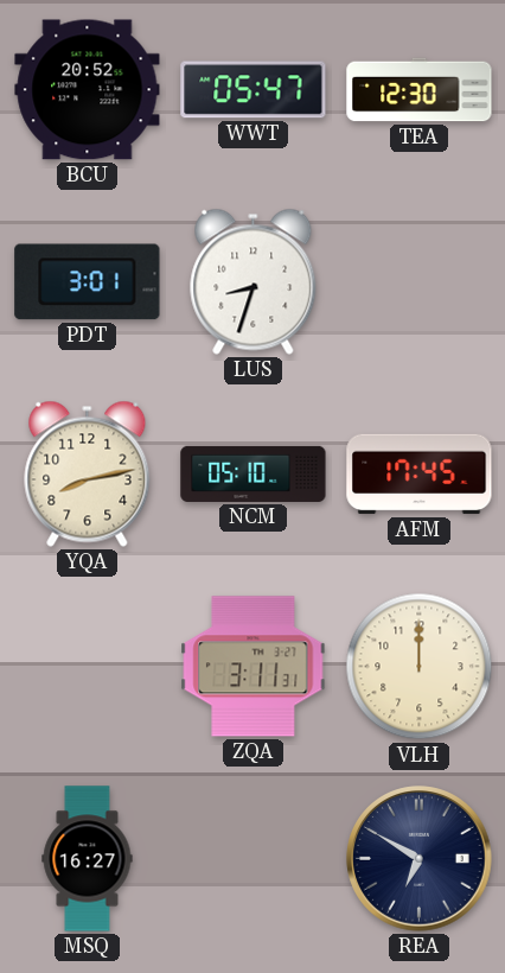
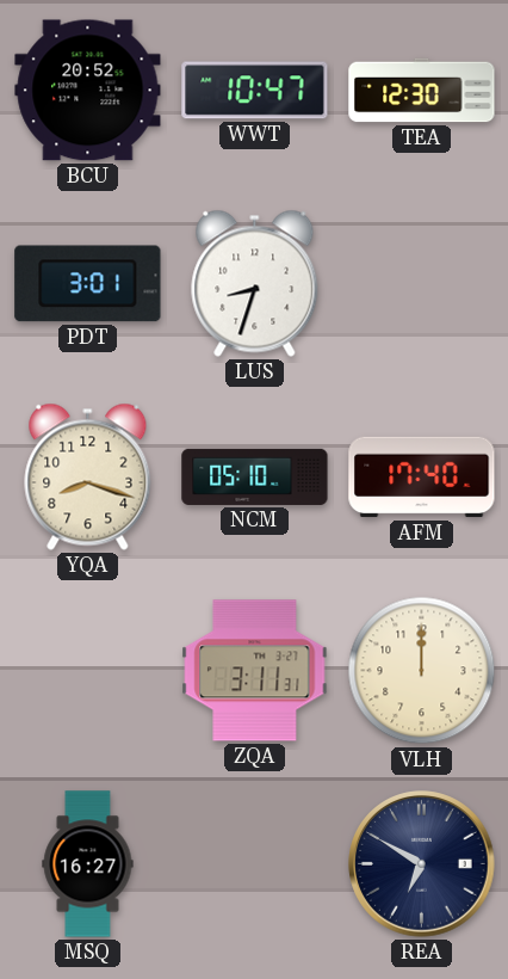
WWT: 05:47 -> 10:47
YQA: 8:13 -> 8:18
AFM: 17:45 -> 17:40
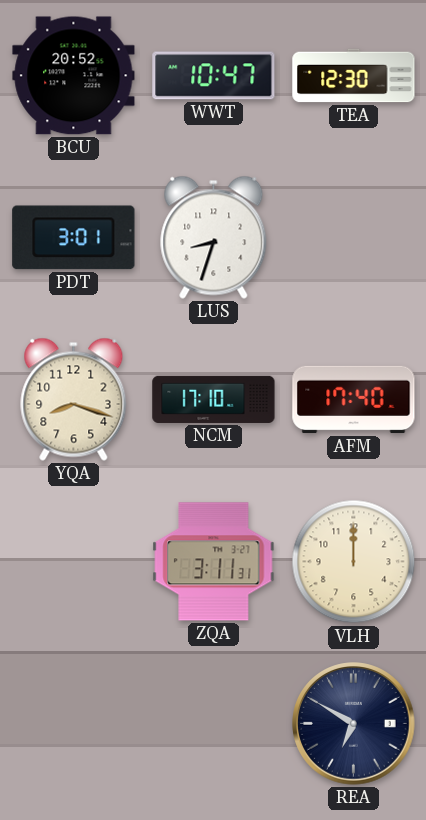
NCM: 05:10 -> 17:10
MSQ: 16:27 -> none
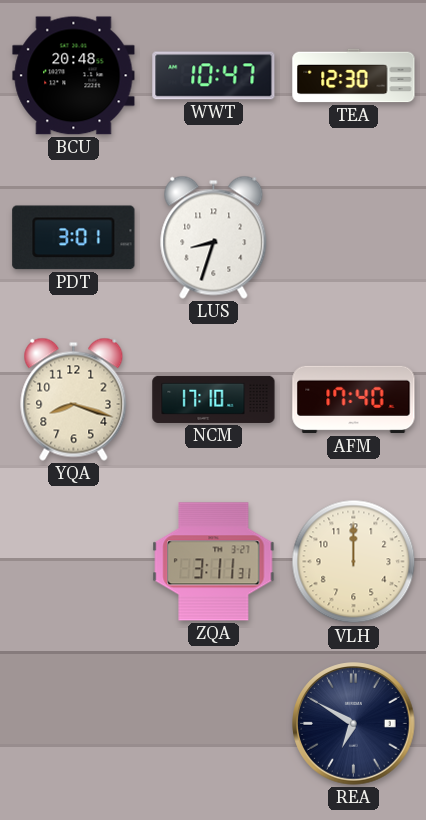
BCU: 20:52 -> 20:48
